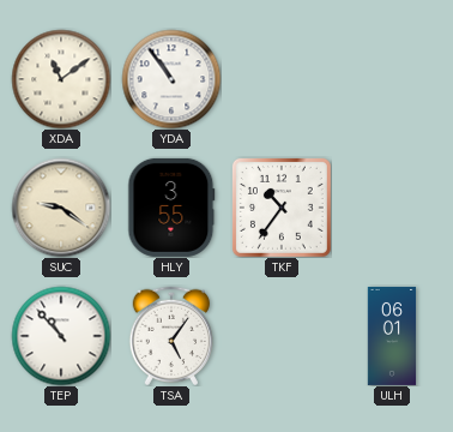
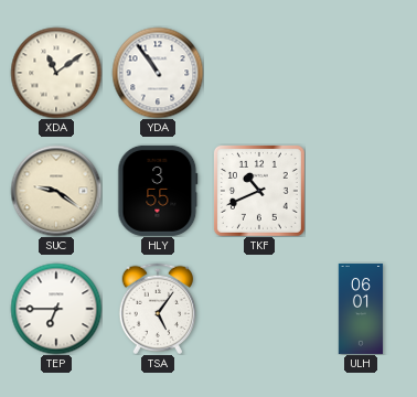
TKF: 10:36 -> 10:41
TEP: 10:53 -> 6:45
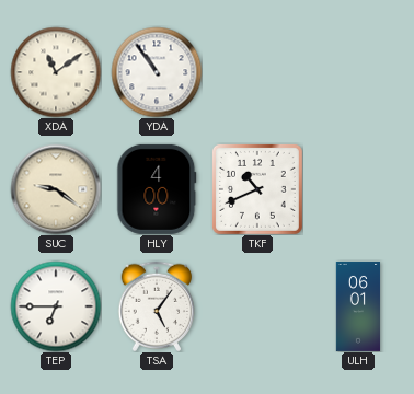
HLY: 3:55 -> 4:00
